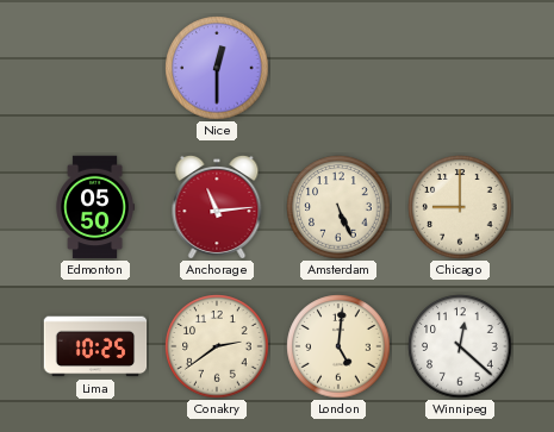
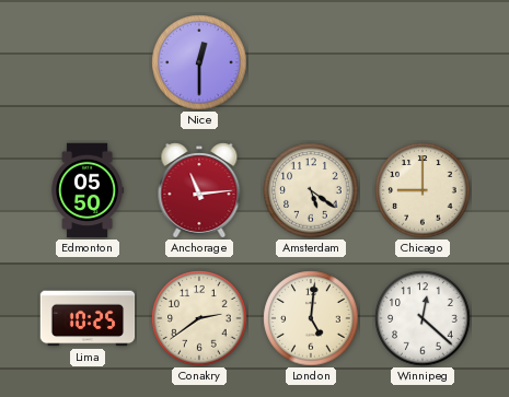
Amsterdam: 5:26 -> 5:21
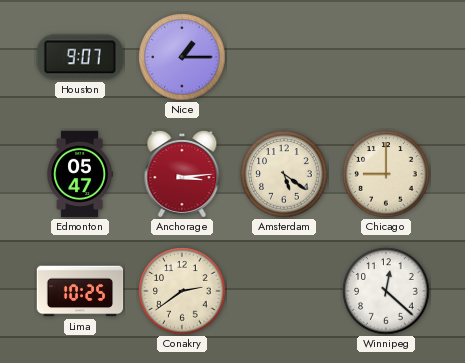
Houston: none -> 9:07
Nice: 12:30 -> 1:15
Edmonton: 05:50 -> 05:47
Anchorage: 11:14 -> 3:14
London: 5:01 -> none
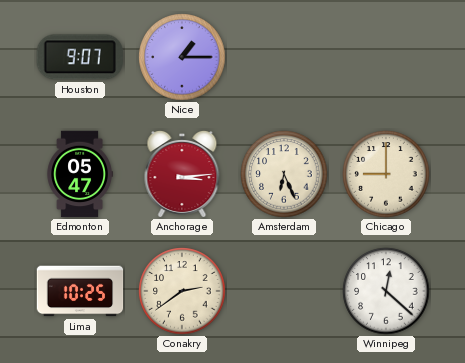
Amsterdam: 5:21 -> 6:26
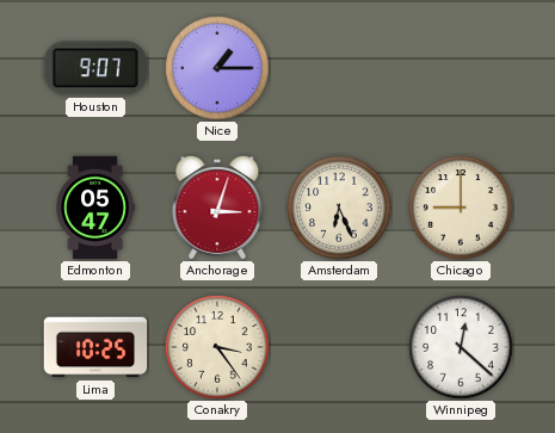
Anchorage: 3:14 -> 3:03
Conakry: 2:39 -> 3:24
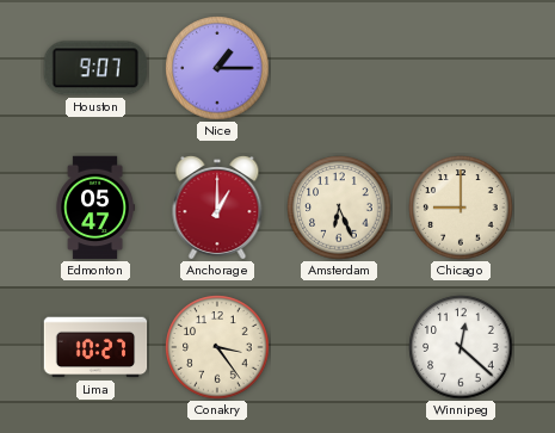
Anchorage: 3:03 -> 1:00
Lima: 10:25 -> 10:27
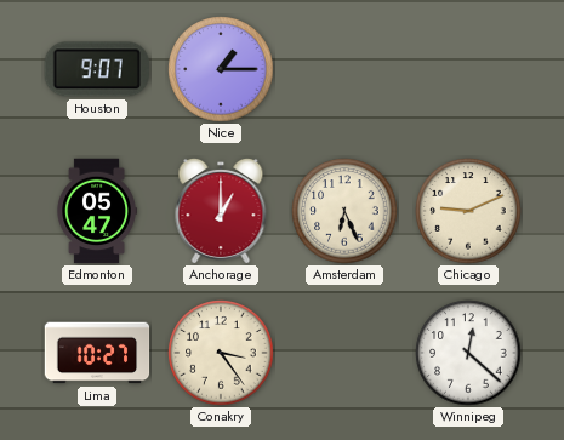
Chicago: 9:00 -> 9:11
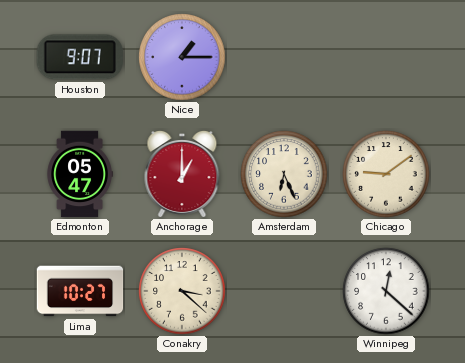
Chicago: 9:11 -> 9:09
Conakry: 3:24 -> 3:22
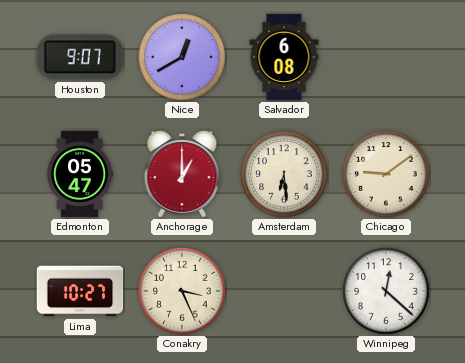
Nice: 1:15 -> 12:40
Salvador: none -> 6:08
Amsterdam: 6:26 -> 6:29
Conakry: 3:22 -> 3:26
